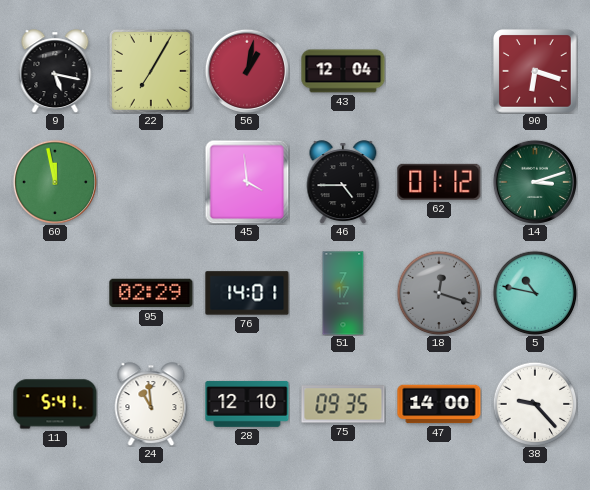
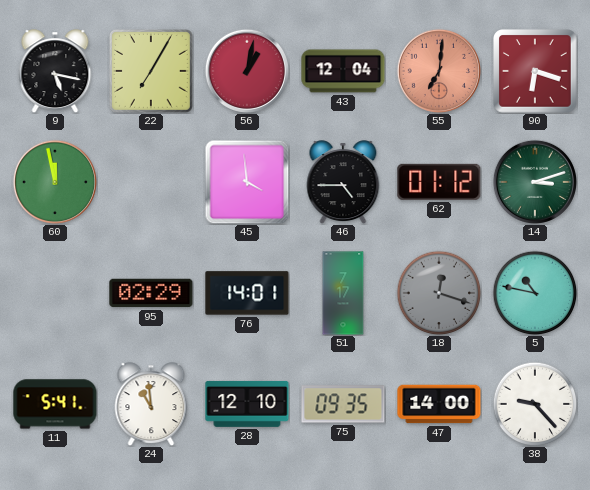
55: none -> 7:01
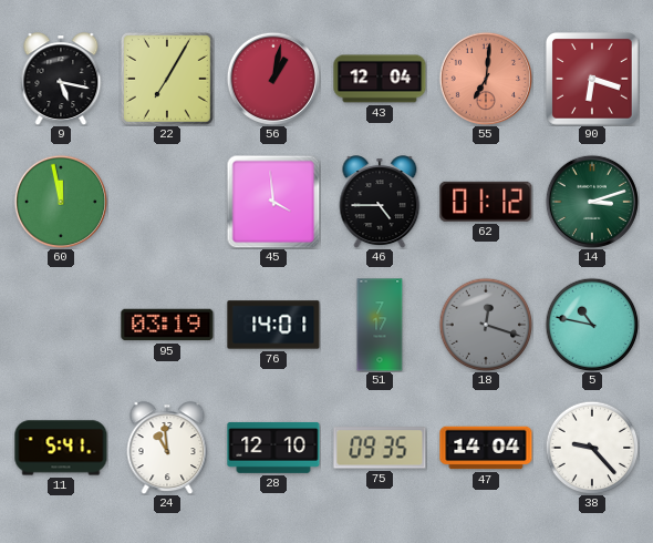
95: 02:29 -> 03:19
47: 14:00 -> 14:04
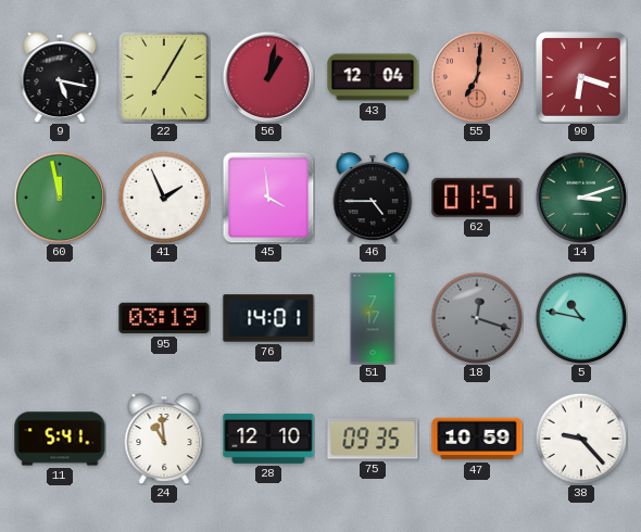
41: none -> 1:56
62: 01:12 -> 01:51
47: 14:04 -> 10:59
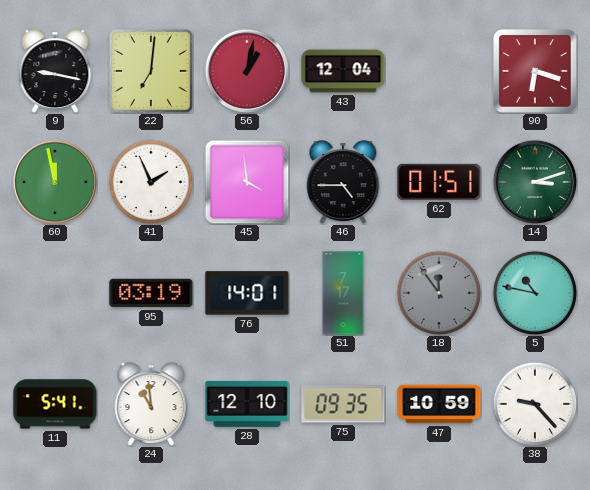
9: 5:17 -> 9:17
22: 7:05 -> 7:01
55: 7:01 -> none
18: 12:18 -> 11:54
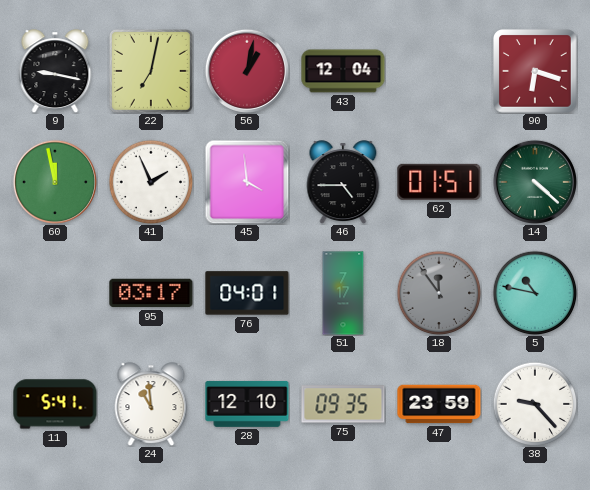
22: 7:01 -> 7:02
14: 3:12 -> 4:22
95: 03:19 -> 03:17
76: 14:01 -> 04:01
47: 10:59 -> 23:59
